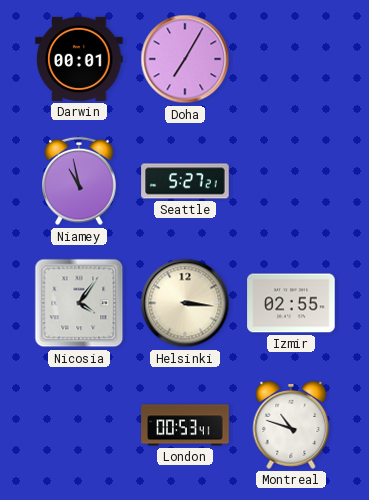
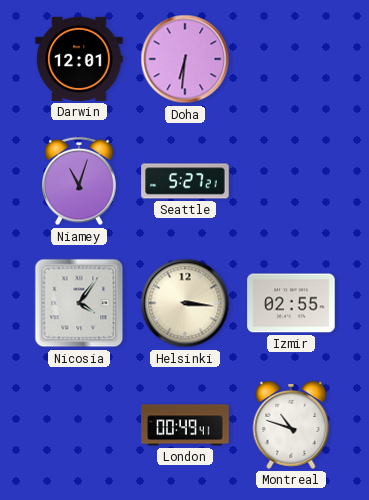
Darwin: 00:01 -> 12:01
Doha: 7:05 -> 6:31
Niamey: 10:58 -> 11:03
London: 00:53 -> 00:49
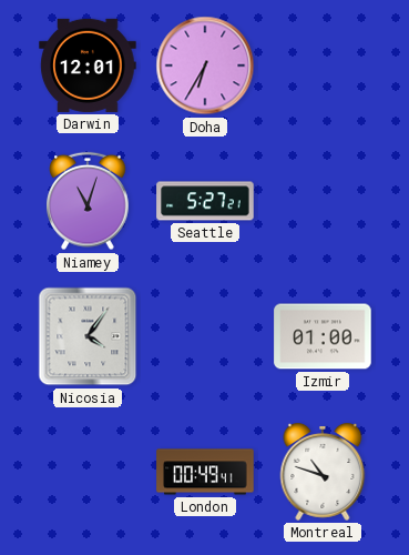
Doha: 6:31 -> 6:35
Helsinki: 3:16 -> none
Izmir: 02:55 -> 01:00
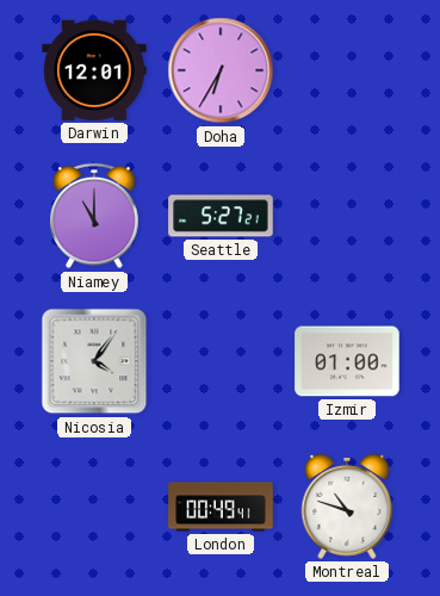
Niamey: 11:03 -> 11:00
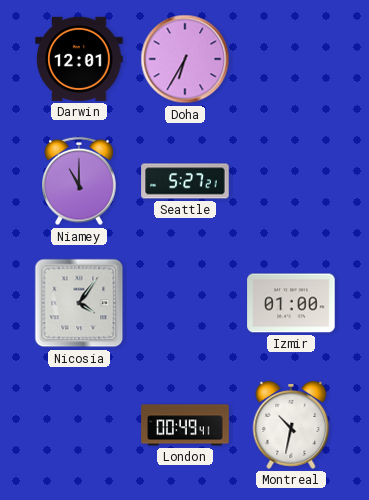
Montreal: 10:48 -> 10:32
